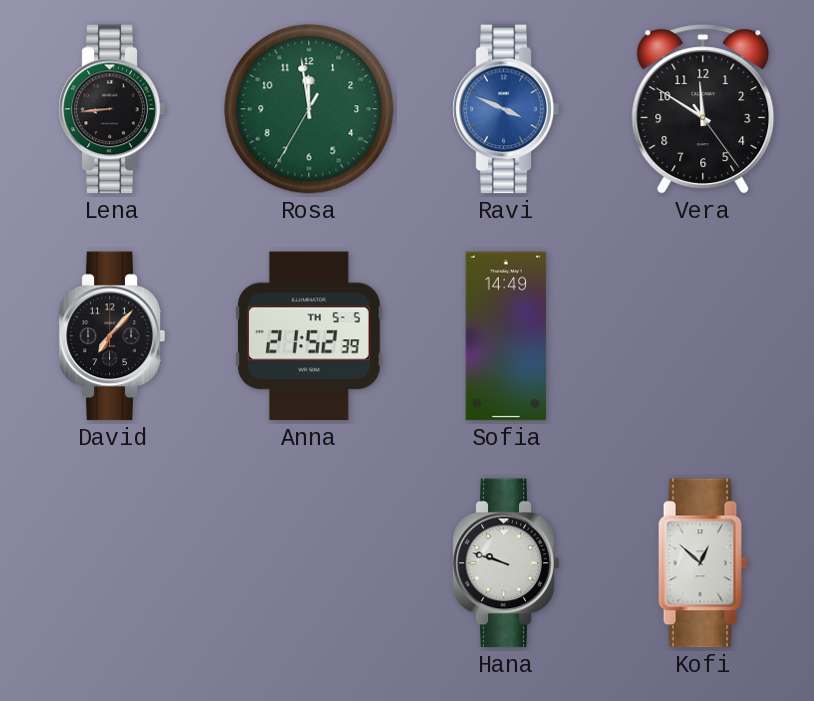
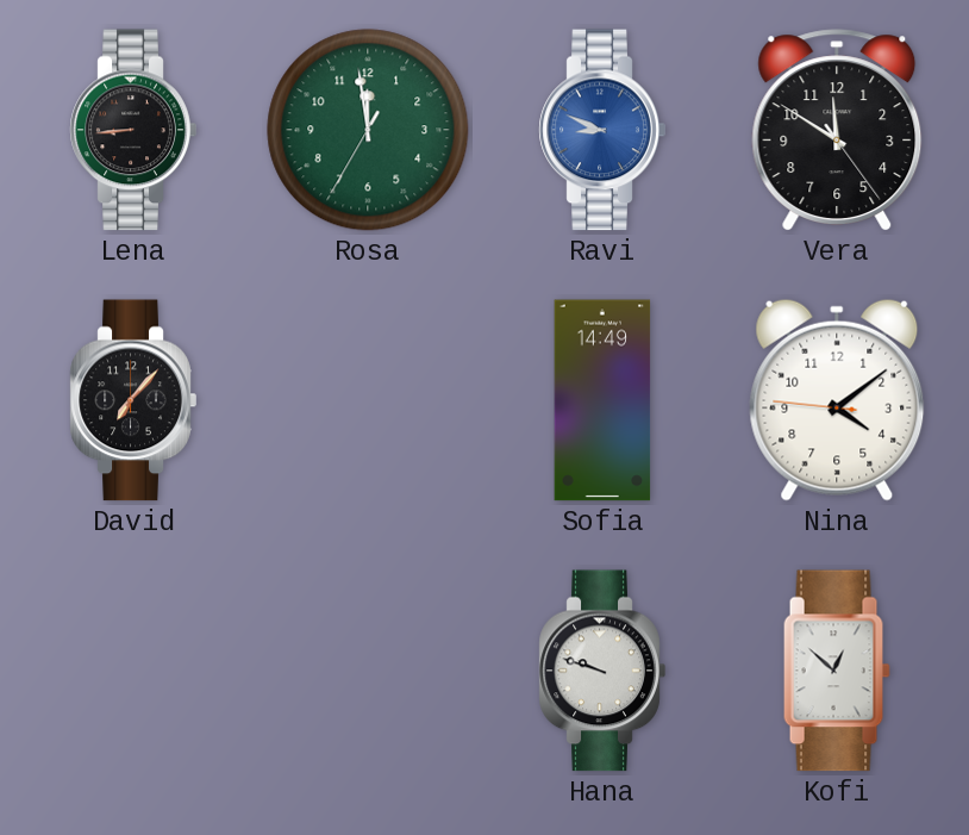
Ravi: 3:49 -> 8:49
Anna: 21:52 -> none
Nina: none -> 4:08
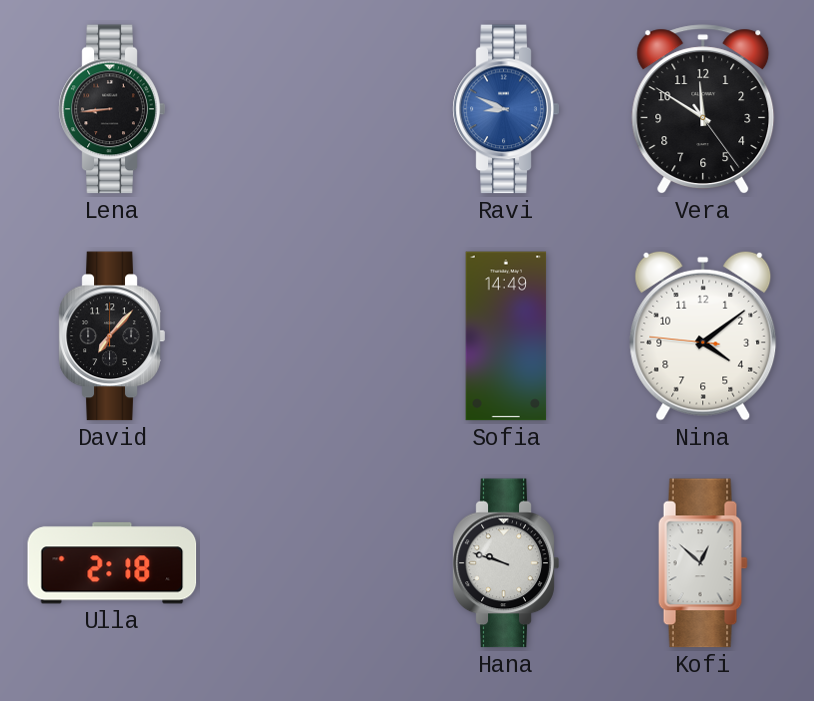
Rosa: 11:58 -> none
Ulla: none -> 2:18
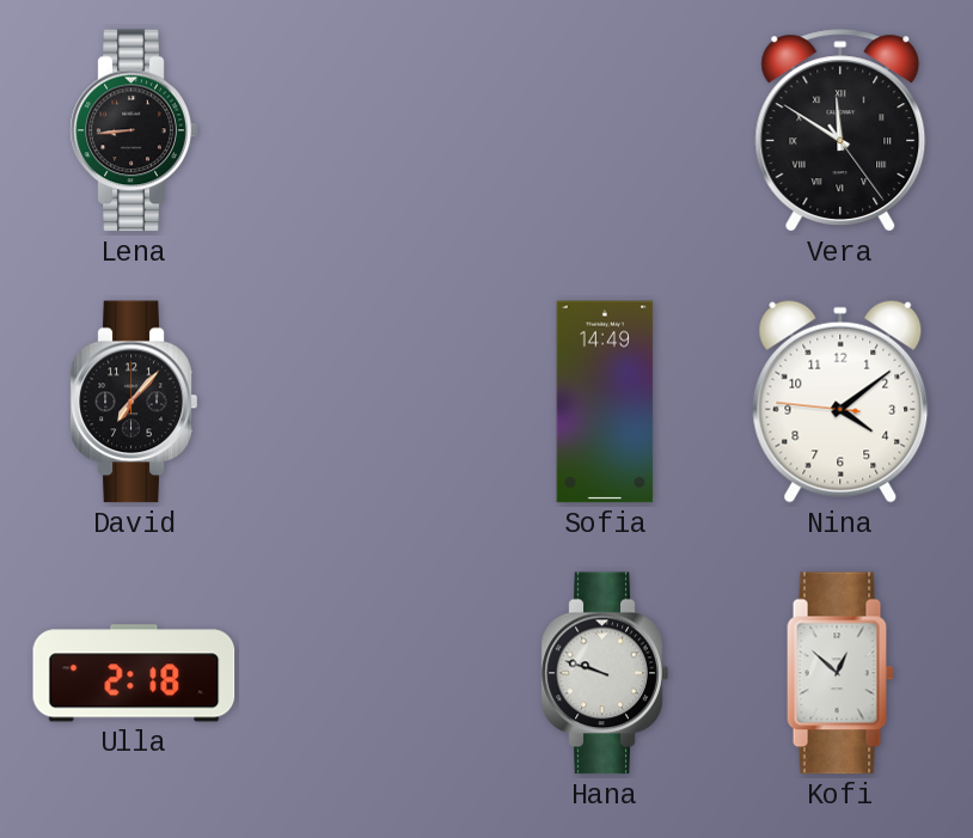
Ravi: 8:49 -> none
Vera numerals: Arabic -> Roman
